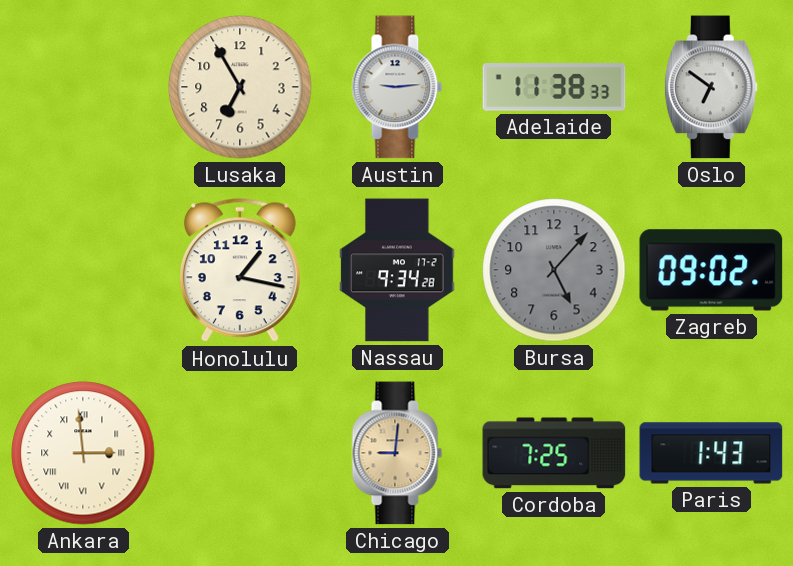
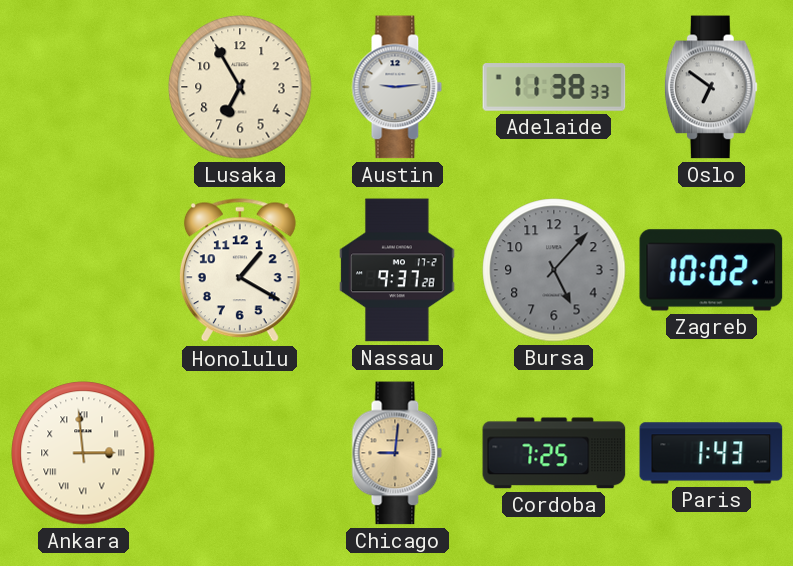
Honolulu: 1:17 -> 1:20
Nassau: 9:34 -> 9:37
Zagreb: 09:02 -> 10:02
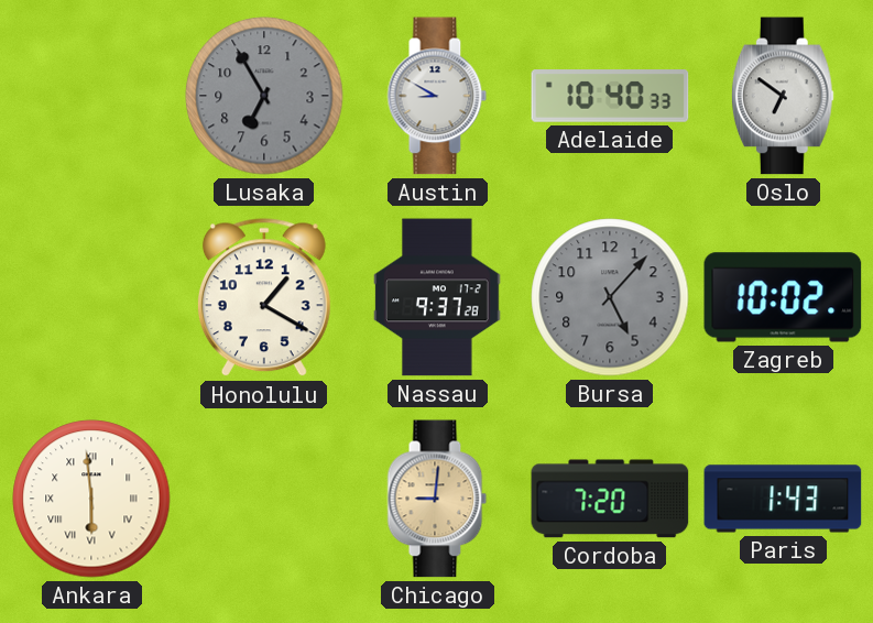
Lusaka dial: cream -> grey
Austin: 9:14 -> 8:50
Adelaide: 11:38 -> 10:40
Ankara: 2:59 -> 5:59
Cordoba: 7:25 -> 7:20
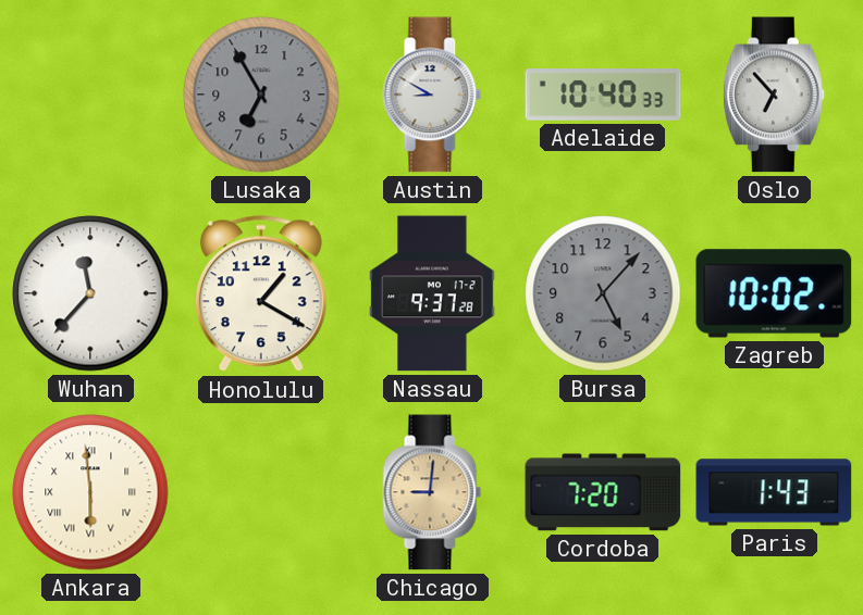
Oslo: 6:51 -> 6:53
Wuhan: none -> 11:37
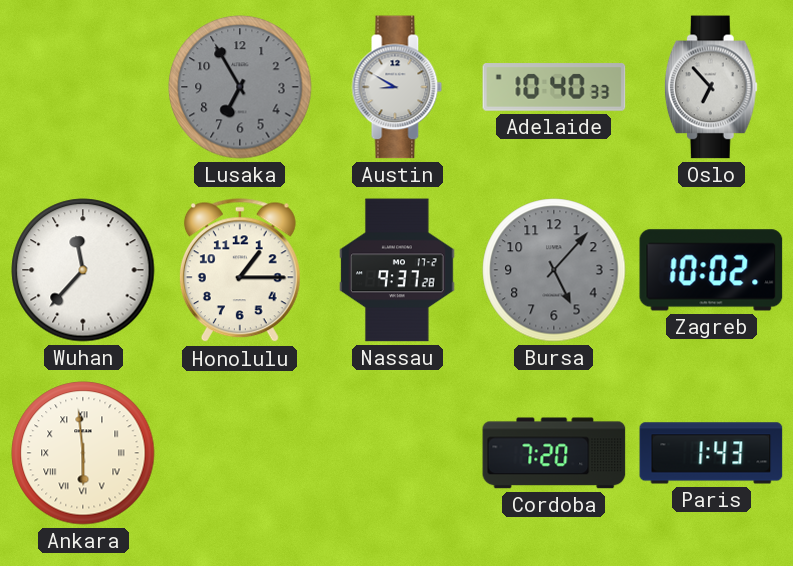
Honolulu: 1:20 -> 1:15
Chicago: 9:01 -> none
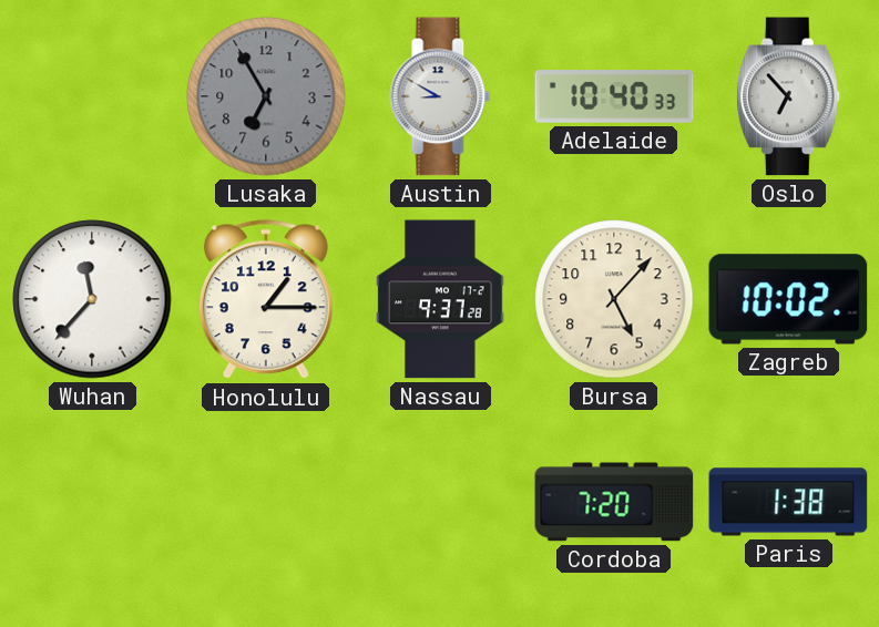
Bursa dial: grey -> cream
Ankara: 5:59 -> none
Paris: 1:43 -> 1:38
